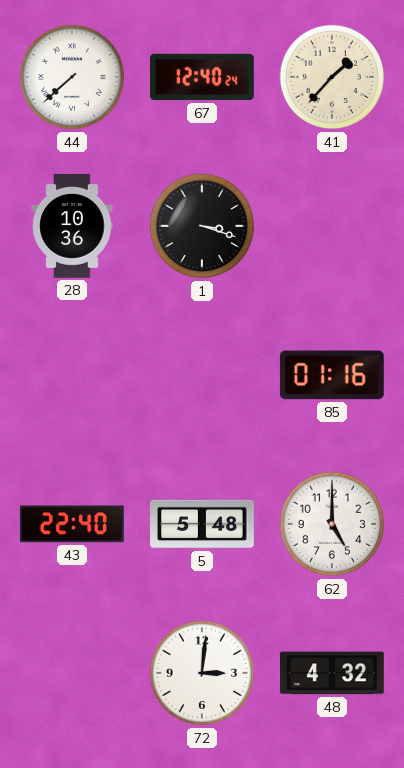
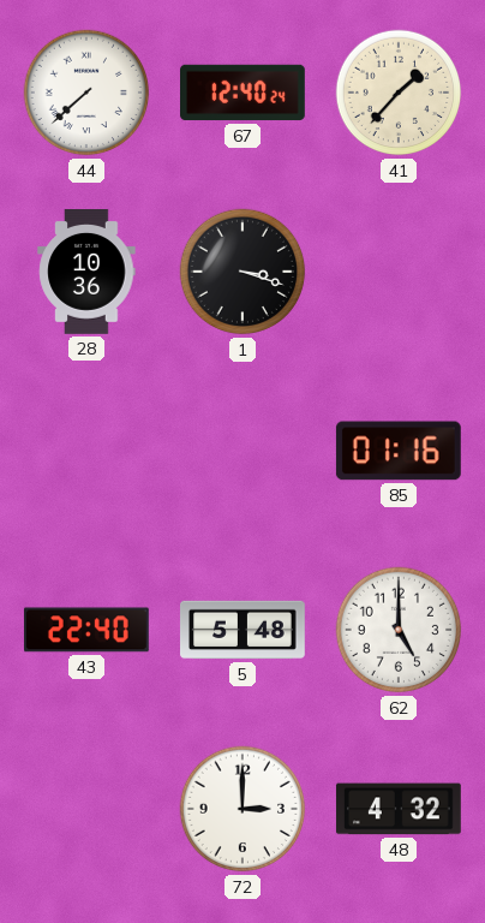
72: 3:01 -> 3:00
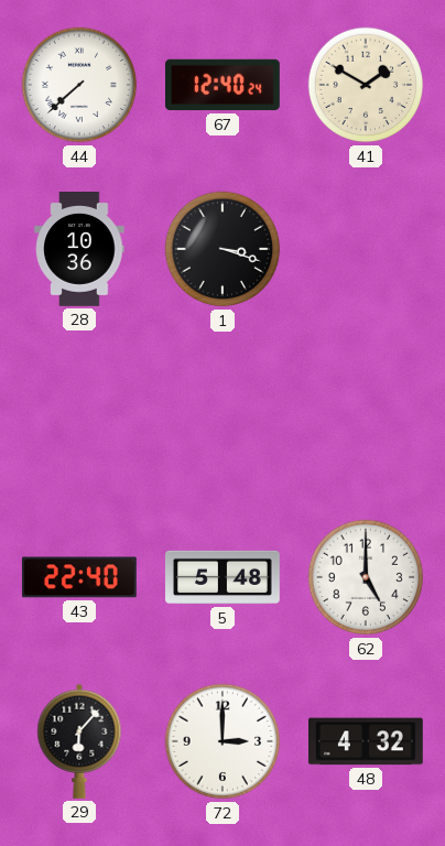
41: 1:37 -> 1:50
85: 01:16 -> none
29: none -> 6:07
